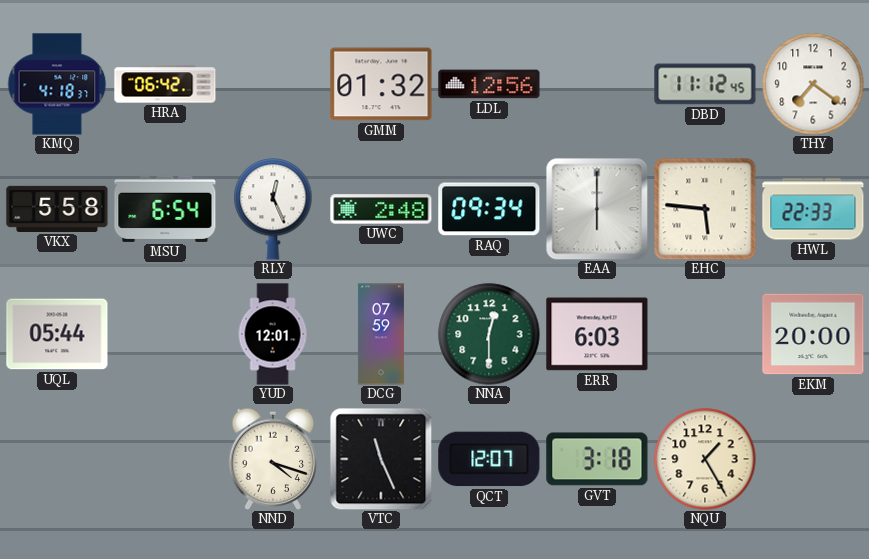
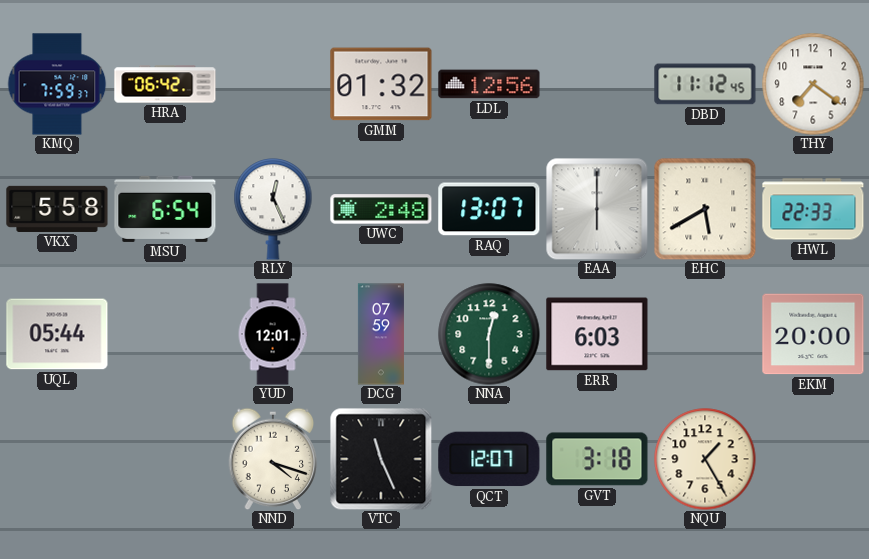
KMQ: 4:18 -> 7:59
RAQ: 09:34 -> 13:07
EHC: 5:46 -> 5:40
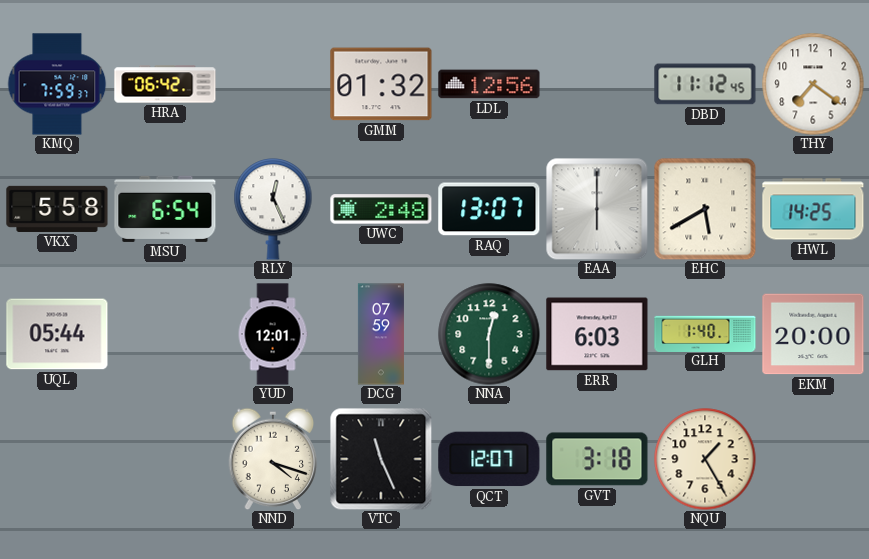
HWL: 22:33 -> 14:25
GLH: none -> 1:40
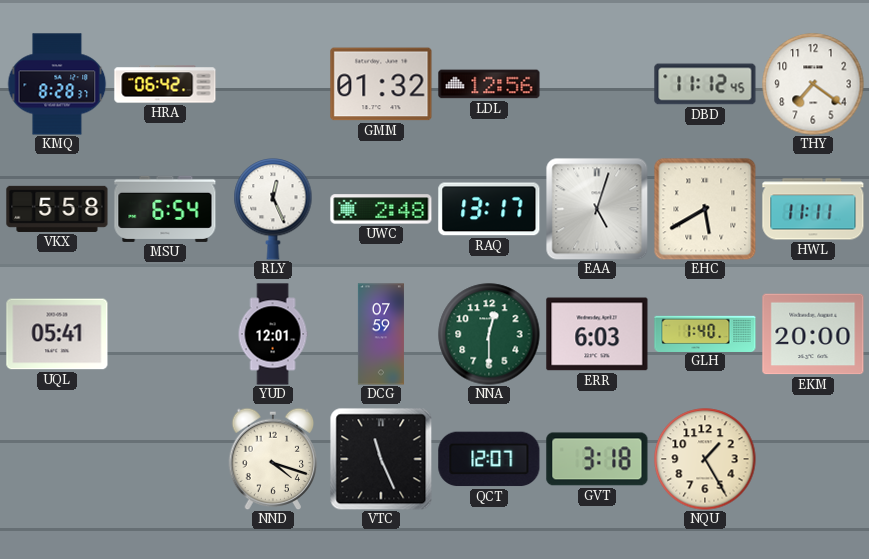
KMQ: 7:59 -> 8:28
RAQ: 13:07 -> 13:17
EAA: 6:00 -> 5:03
HWL: 14:25 -> 11:11
UQL: 05:44 -> 05:41
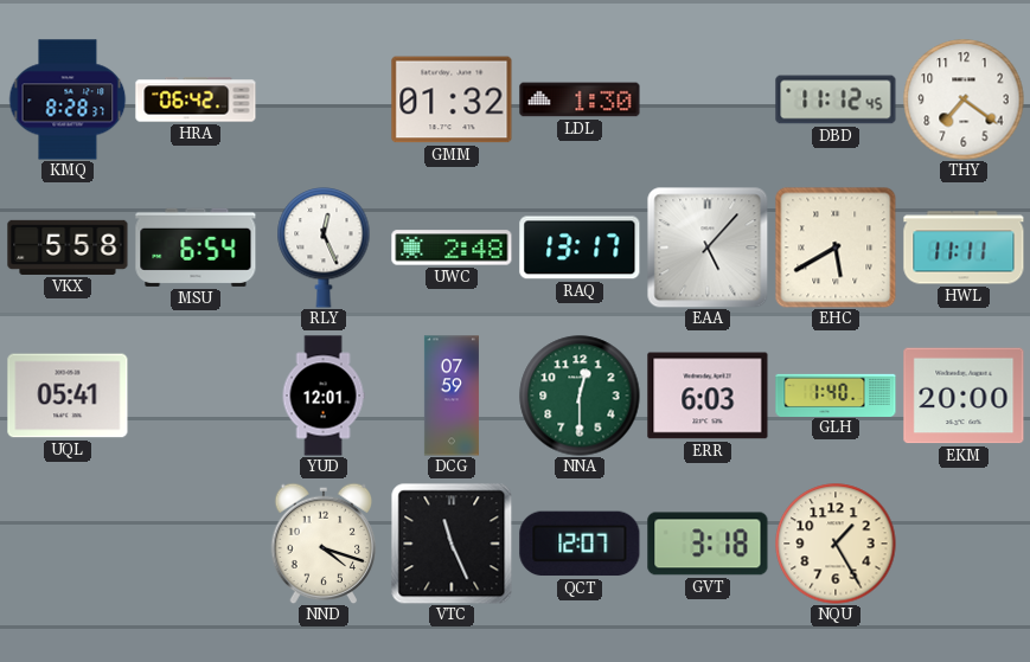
LDL: 12:56 -> 1:30
EAA: 5:03 -> 5:07
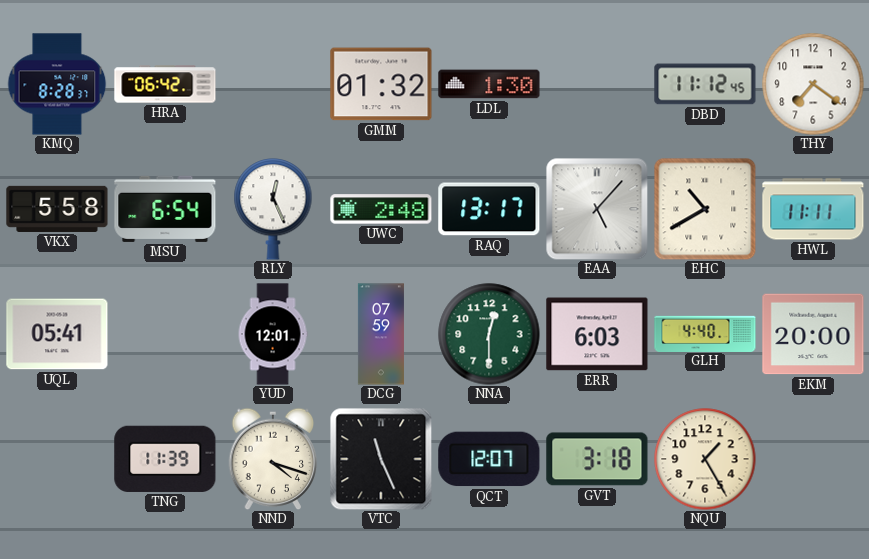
EHC: 5:40 -> 10:40
GLH: 1:40 -> 4:40
TNG: none -> 11:39
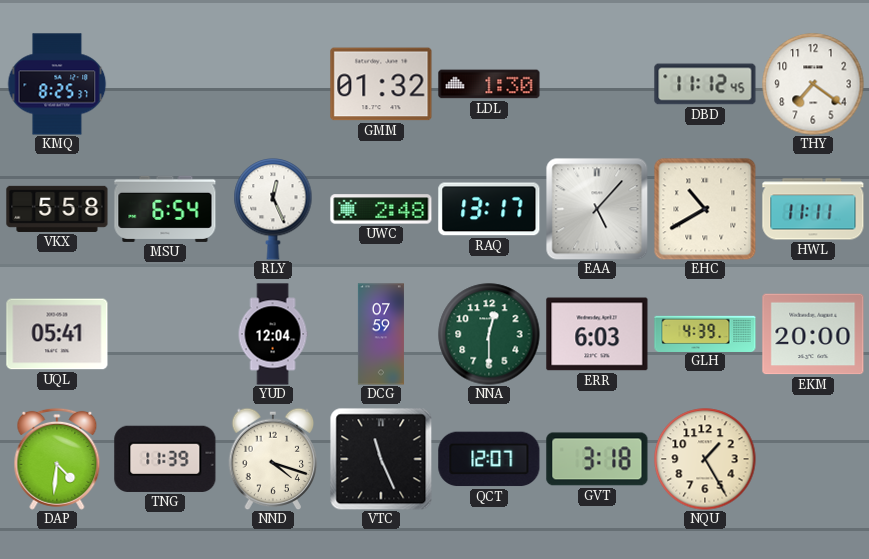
KMQ: 8:28 -> 8:25
HRA: 06:42 -> none
YUD: 12:01 -> 12:04
GLH: 4:40 -> 4:39
DAP: none -> 4:31
